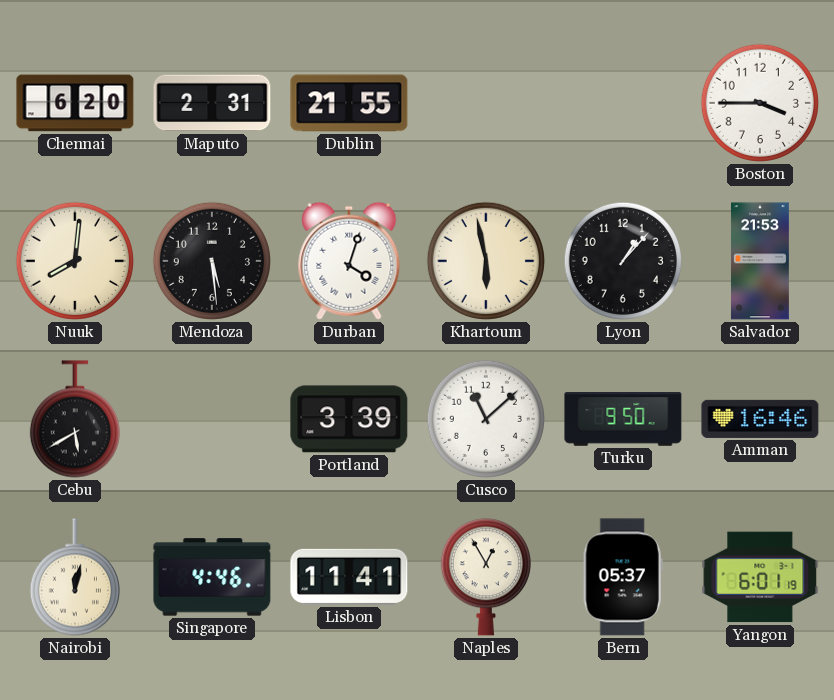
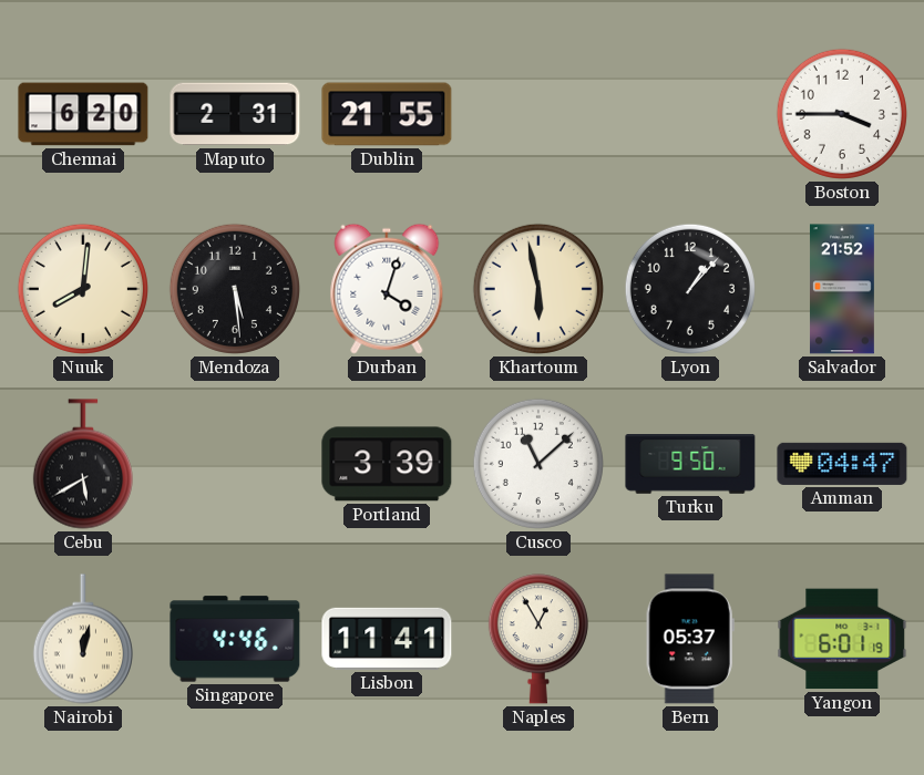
Salvador: 21:53 -> 21:52
Amman: 16:46 -> 04:47
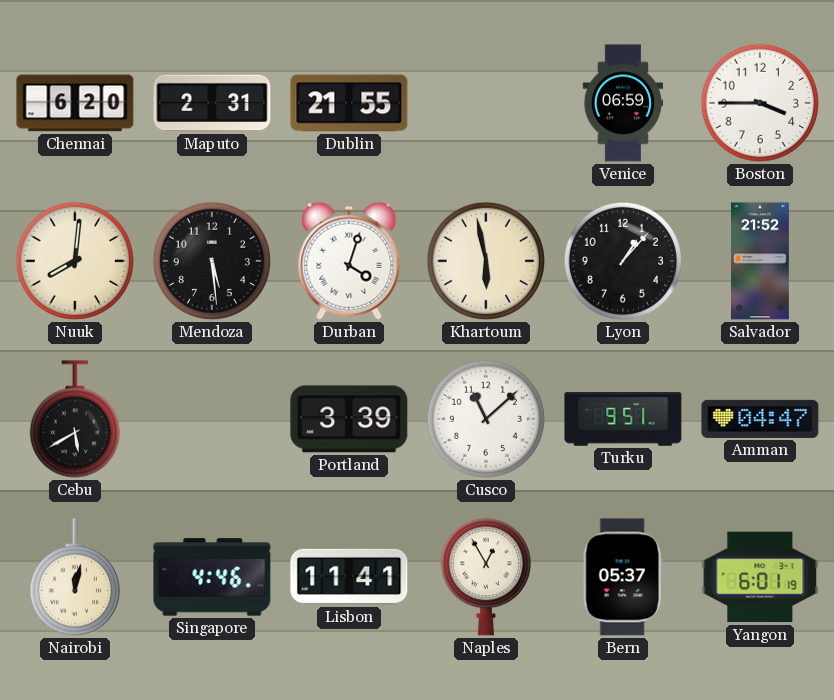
Venice: none -> 06:59
Turku: 9:50 -> 9:51
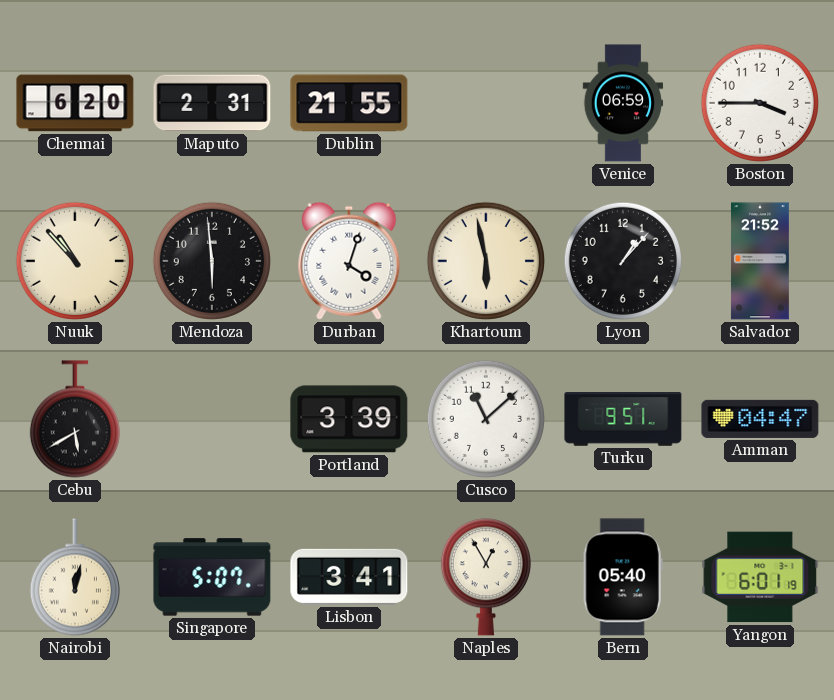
Nuuk: 8:01 -> 10:53
Mendoza: 5:29 -> 5:59
Singapore: 4:46 -> 5:07
Lisbon: 11:41 -> 3:41
Bern: 05:37 -> 05:40
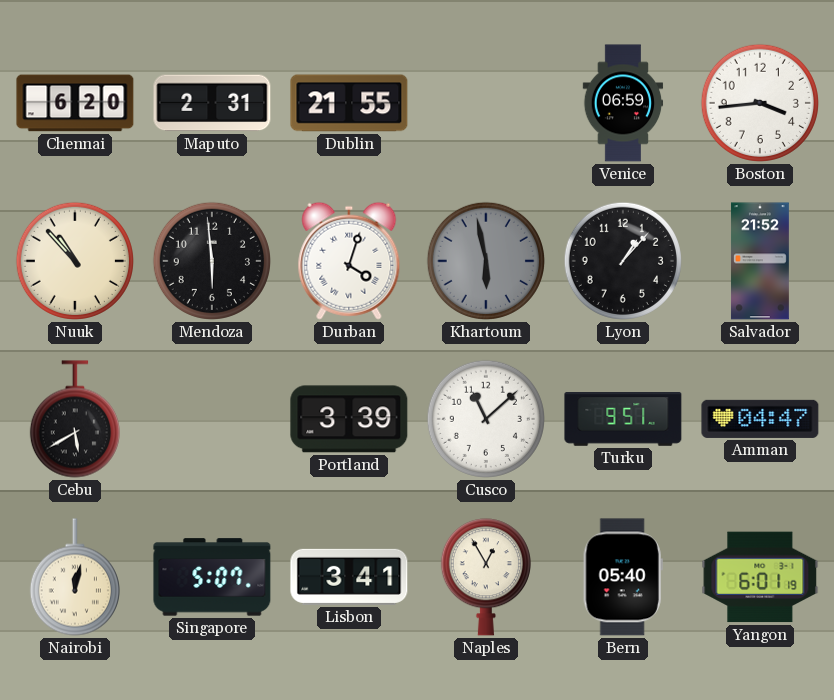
Boston: 3:45 -> 3:44
Khartoum dial: cream -> grey
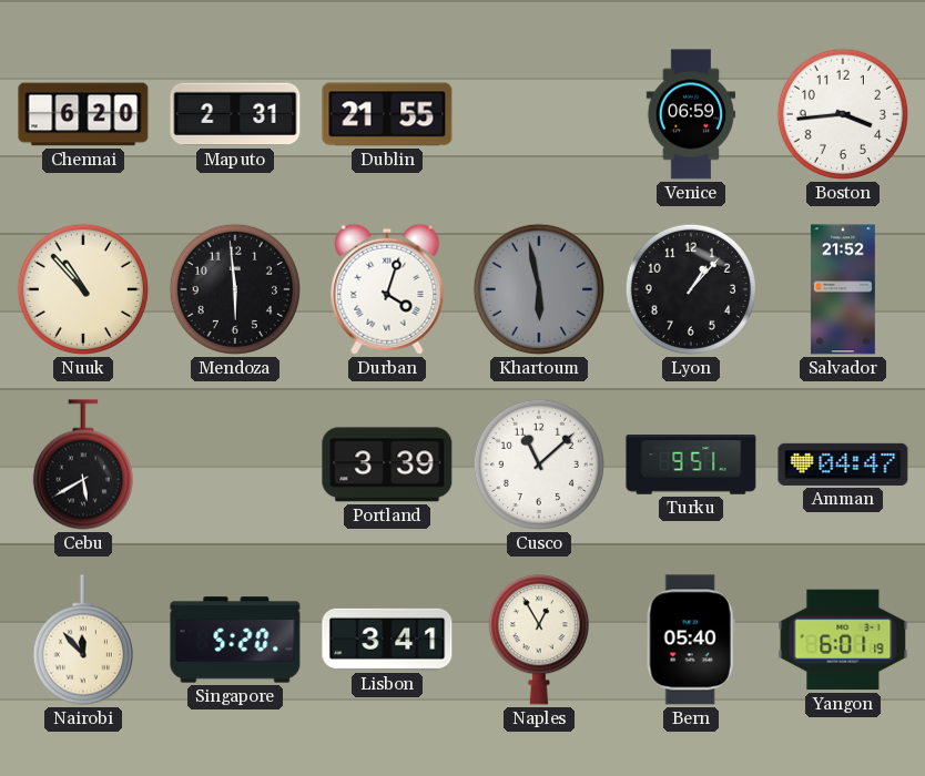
Nairobi: 12:02 -> 11:53
Singapore: 5:07 -> 5:20
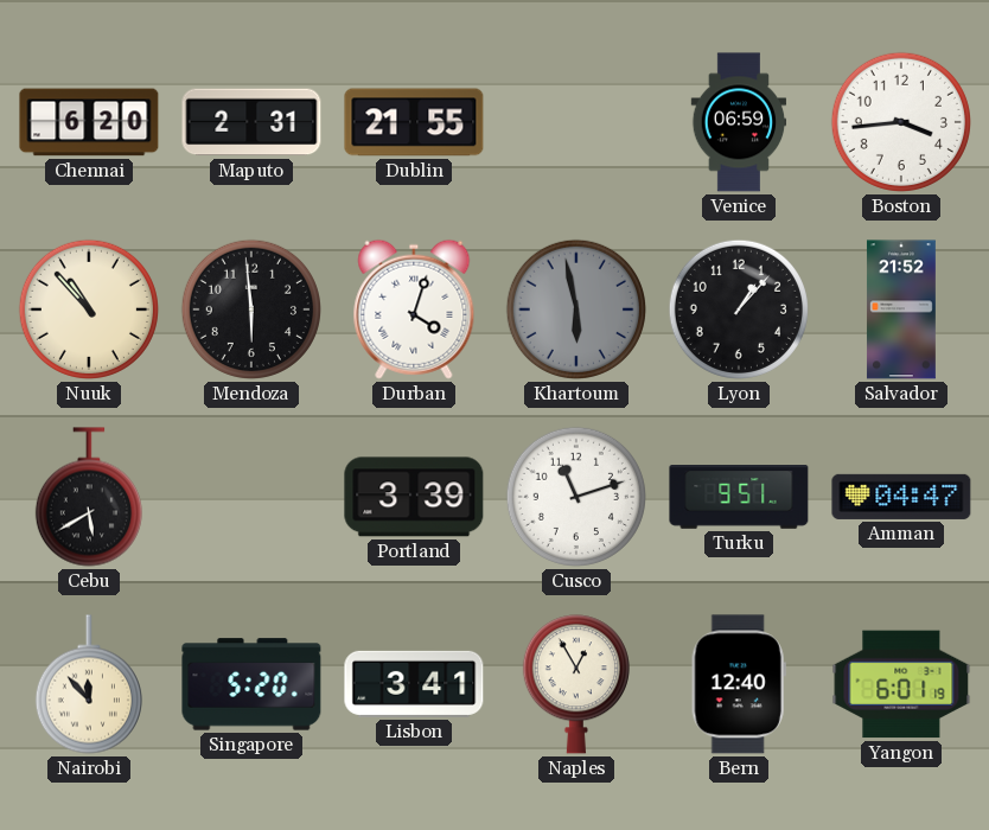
Cusco: 11:08 -> 11:12
Bern: 05:40 -> 12:40
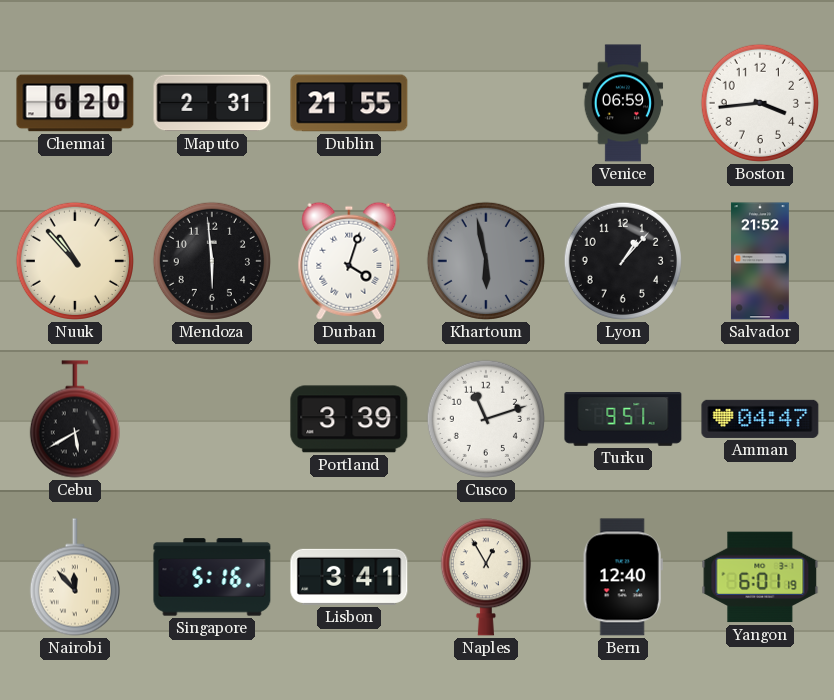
Singapore: 5:20 -> 5:16
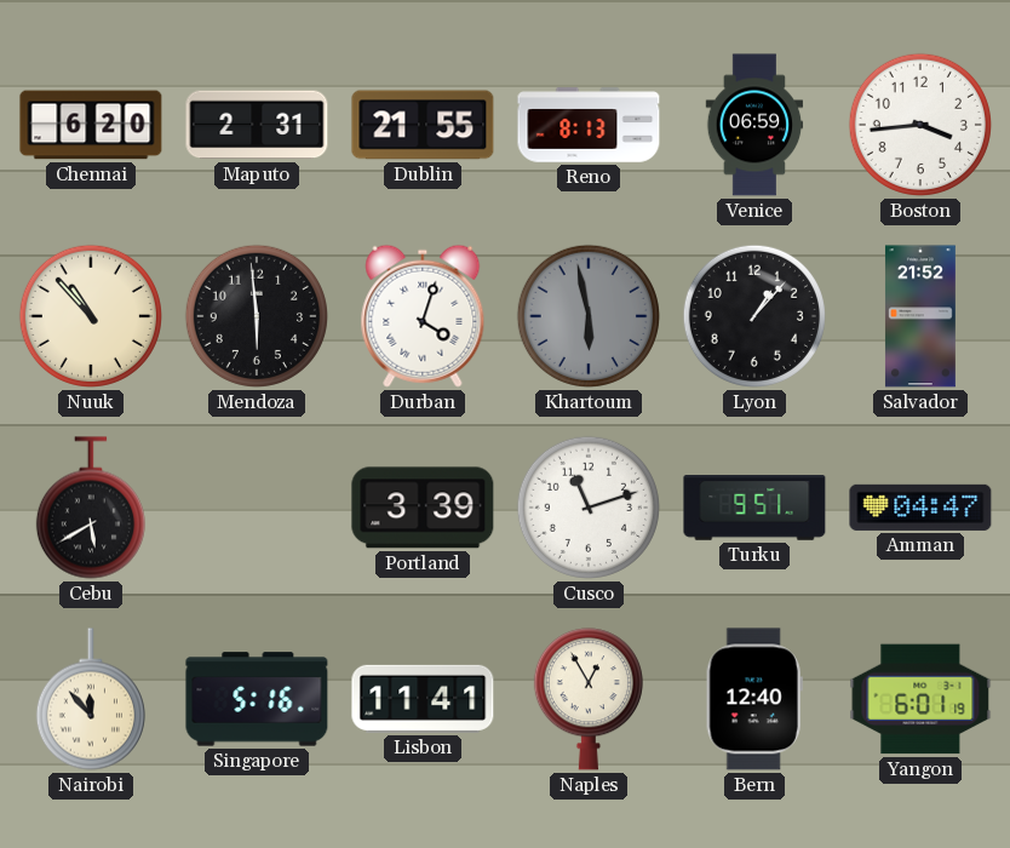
Reno: none -> 8:13
Lisbon: 3:41 -> 11:41
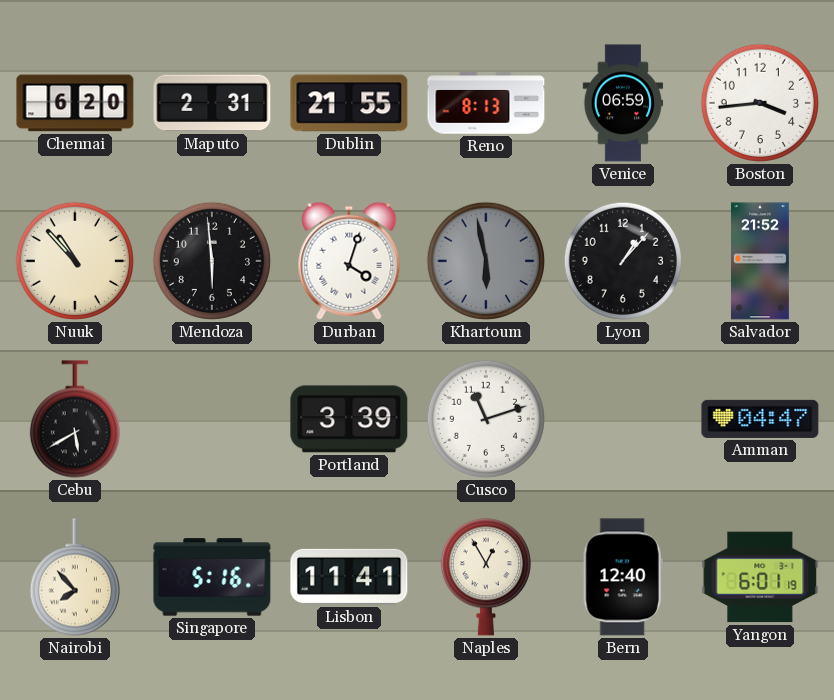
Turku: 9:51 -> none
Nairobi: 11:53 -> 7:53
